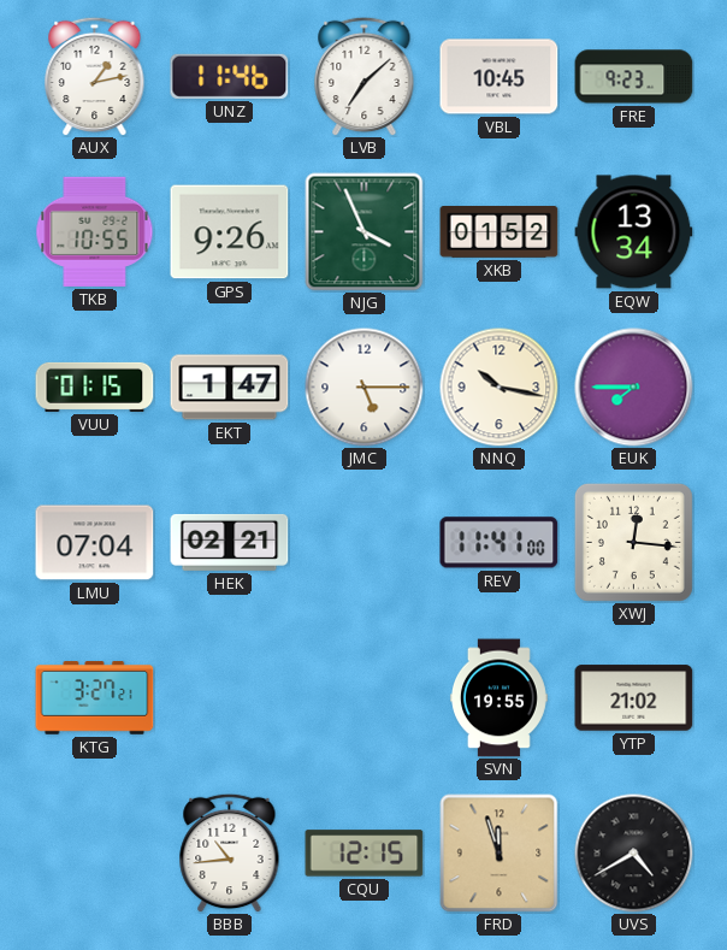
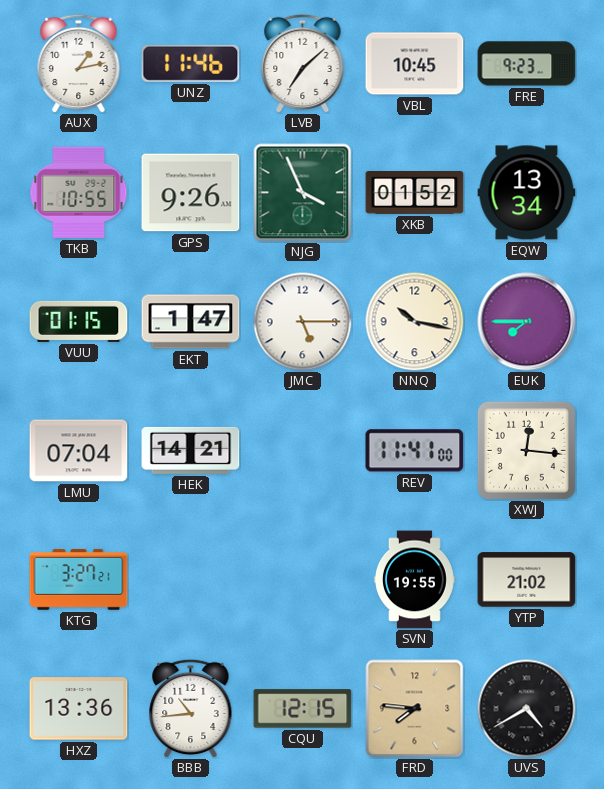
HEK: 02:21 -> 14:21
HXZ: none -> 13:36
FRD: 11:57 -> 7:46
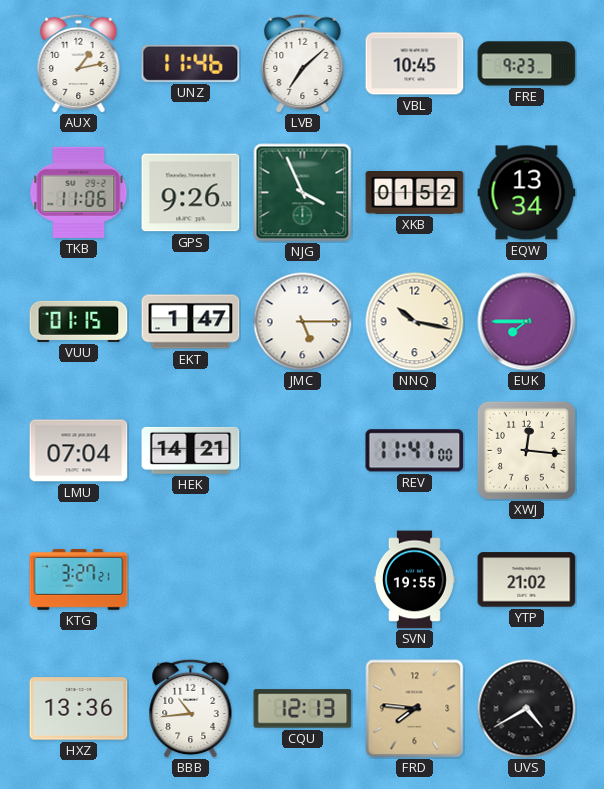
TKB: 10:55 -> 11:06
CQU: 12:15 -> 12:13
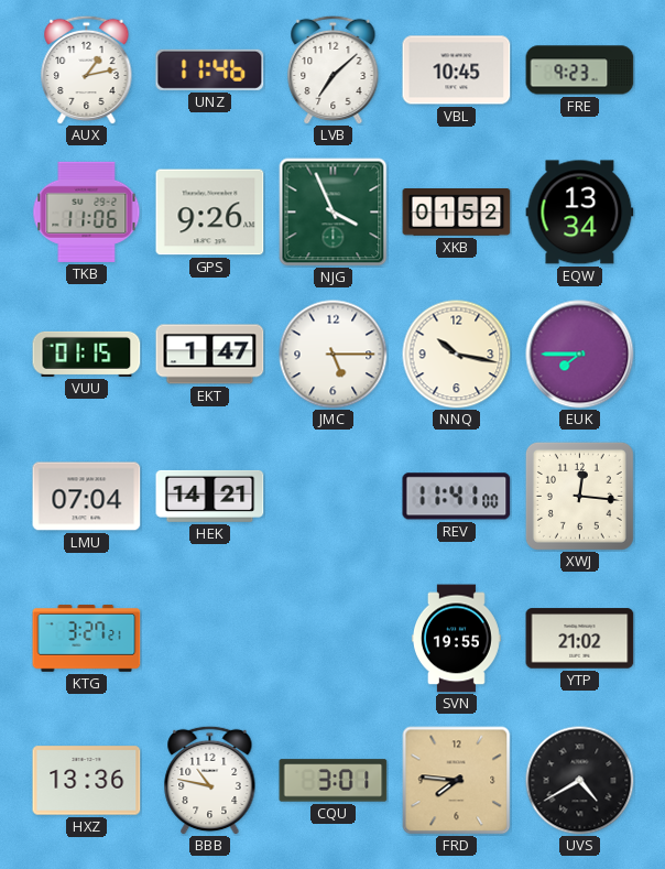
BBB: 10:44 -> 10:47
CQU: 12:13 -> 3:01
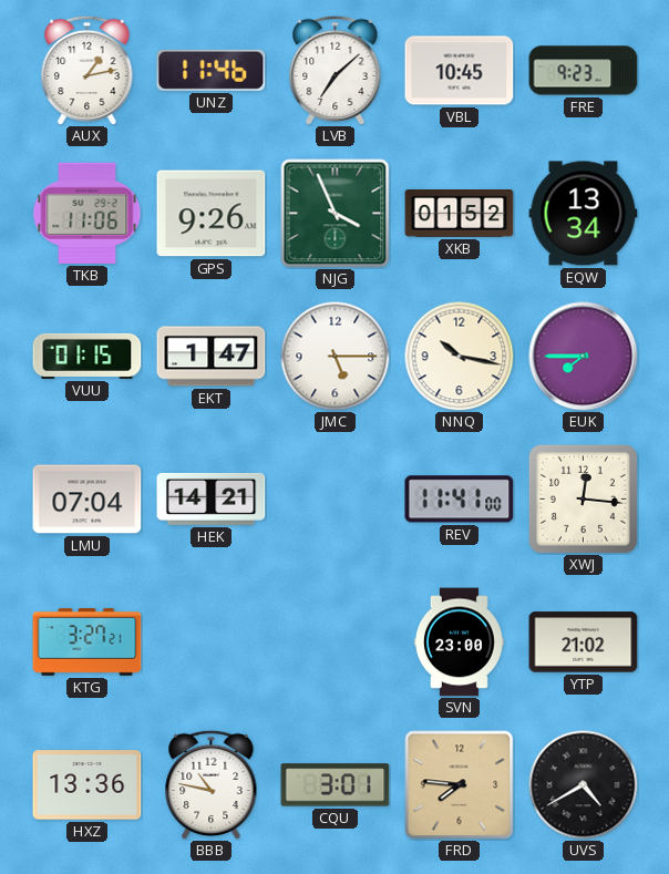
SVN: 19:55 -> 23:00
